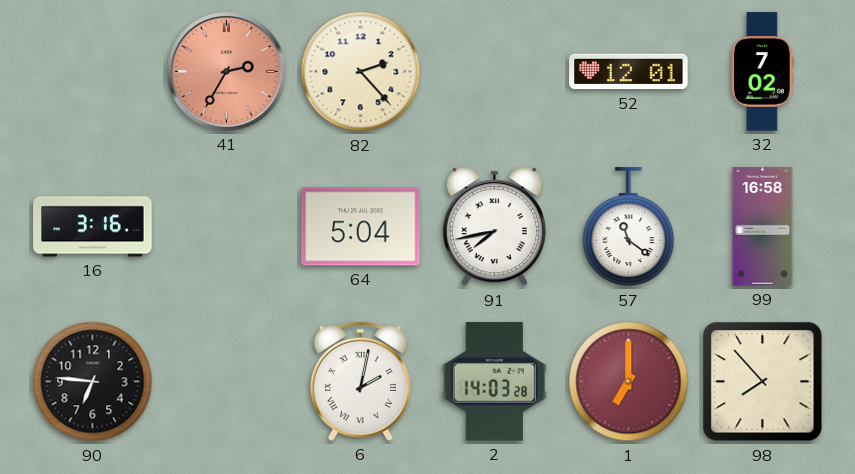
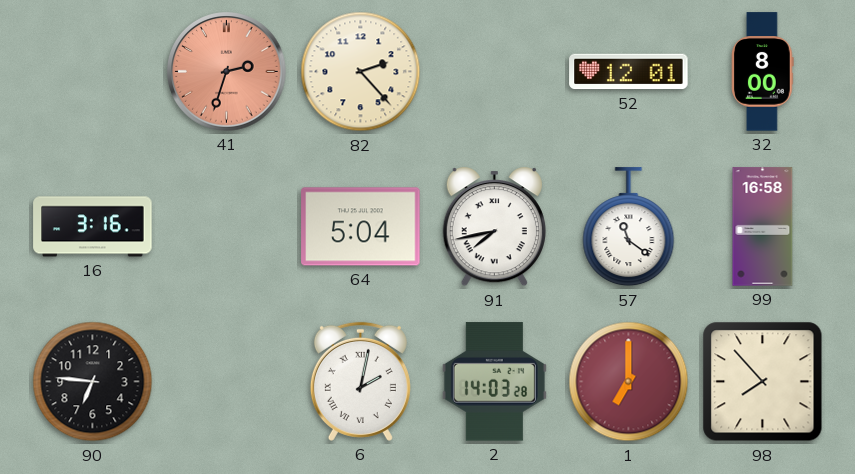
41: 2:35 -> 2:33
32: 7:02 -> 8:00
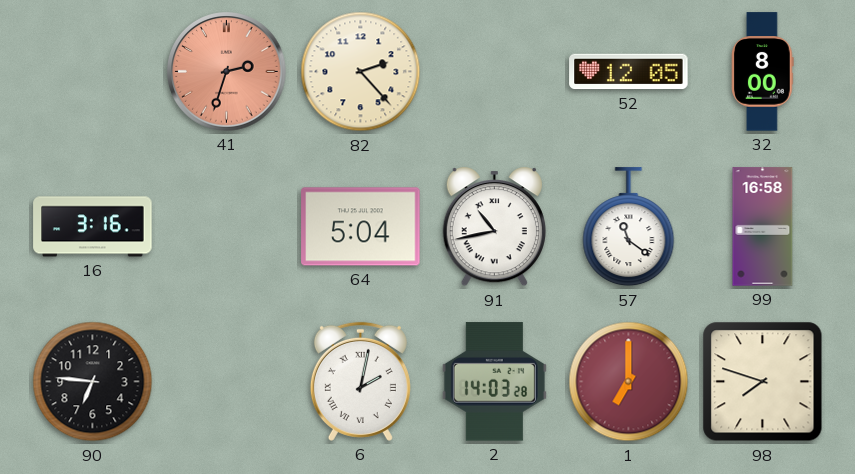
52: 12:01 -> 12:05
91: 7:43 -> 10:43
98: 7:53 -> 7:48
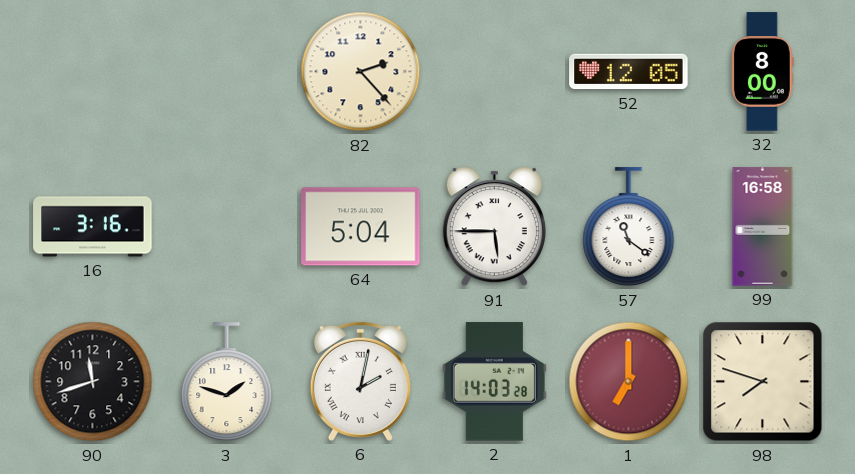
41: 2:33 -> none
91: 10:43 -> 5:45
90: 6:46 -> 11:42
3: none -> 1:48
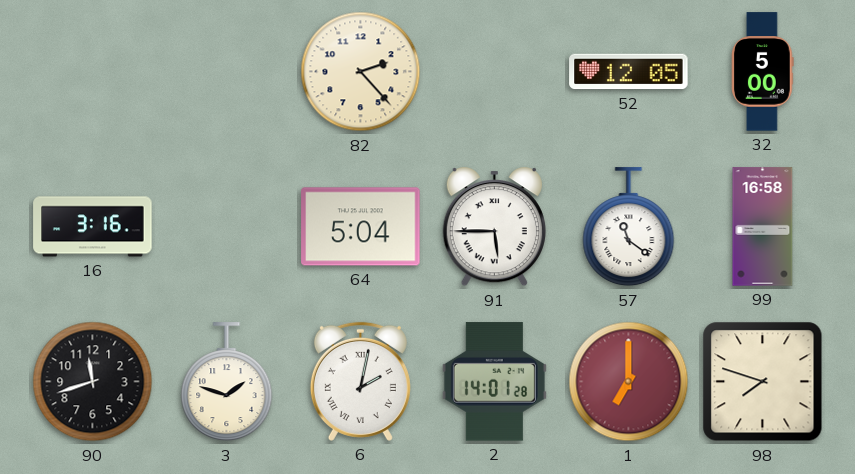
32: 8:00 -> 5:00
2: 14:03 -> 14:01
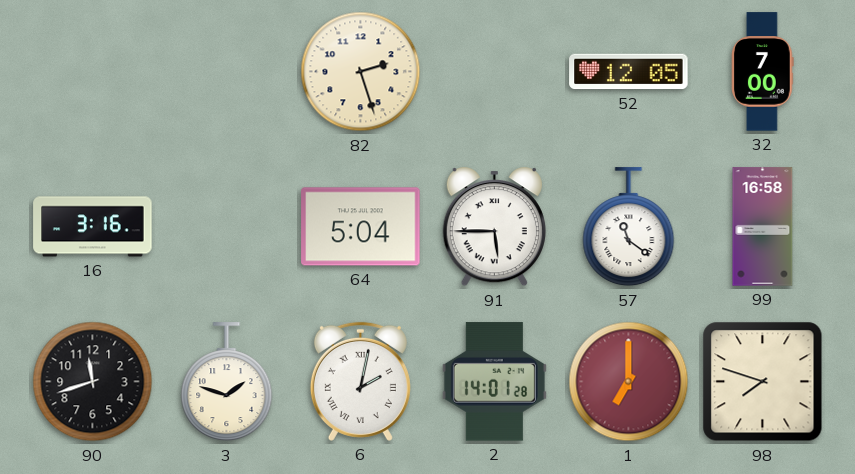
82: 2:23 -> 2:27
32: 5:00 -> 7:00
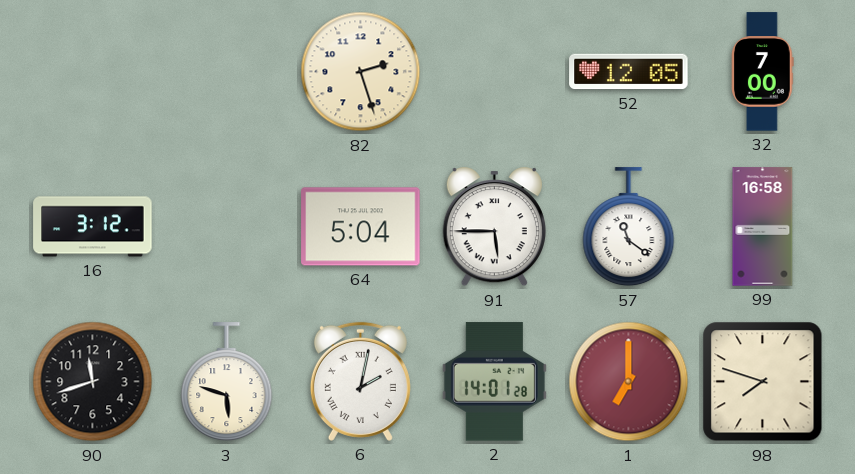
16: 3:16 -> 3:12
3: 1:48 -> 5:48
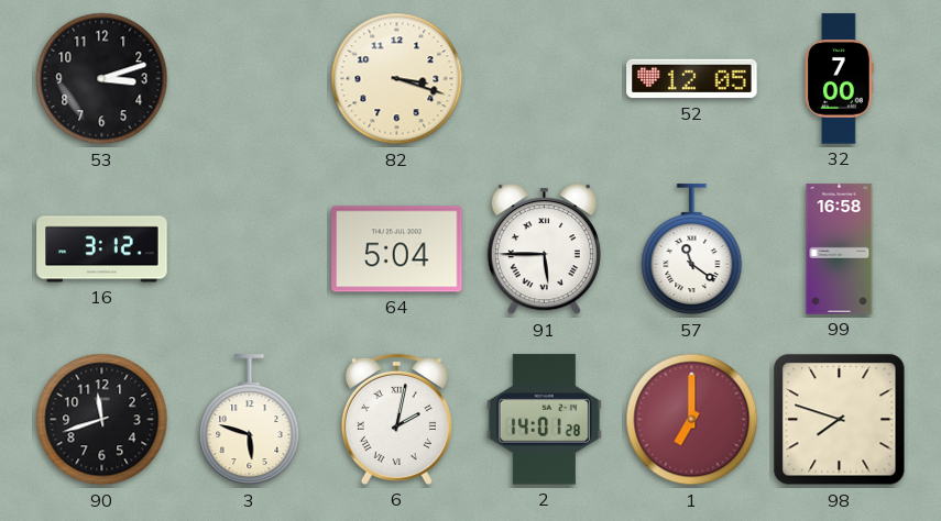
53: none -> 3:12
82: 2:27 -> 3:18
